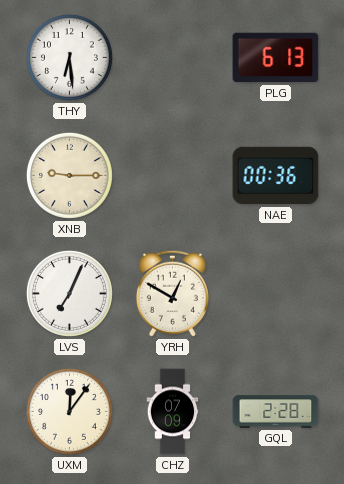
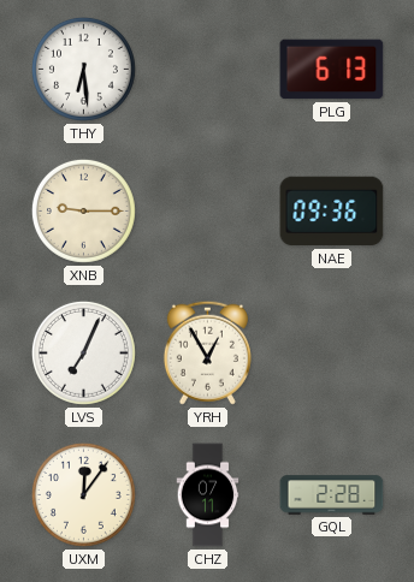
NAE: 00:36 -> 09:36
YRH: 12:50 -> 12:55
CHZ: 07:09 -> 07:11
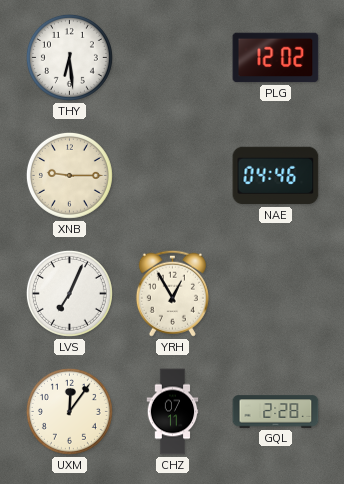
PLG: 6:13 -> 12:02
NAE: 09:36 -> 04:46
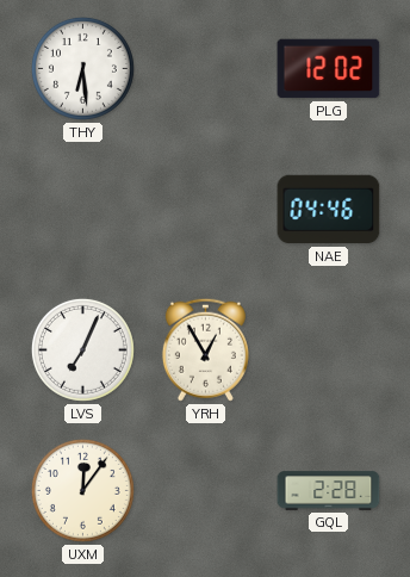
XNB: 9:15 -> none
CHZ: 07:11 -> none
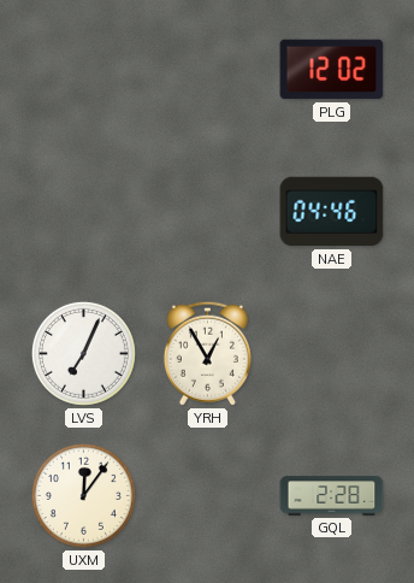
THY: 6:29 -> none
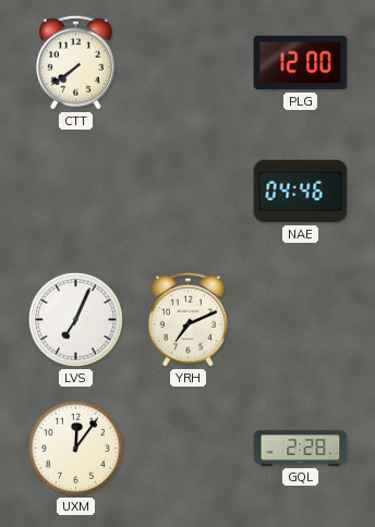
CTT: none -> 7:39
PLG: 12:02 -> 12:00
YRH: 12:55 -> 7:11
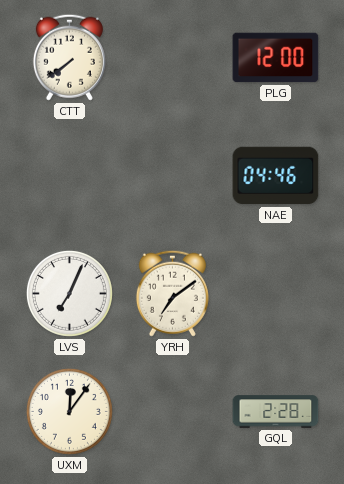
YRH: 7:11 -> 7:09
